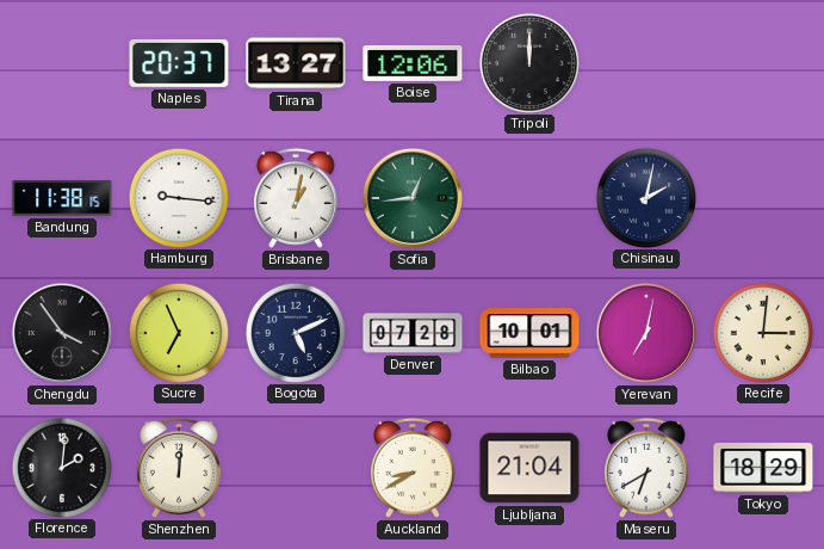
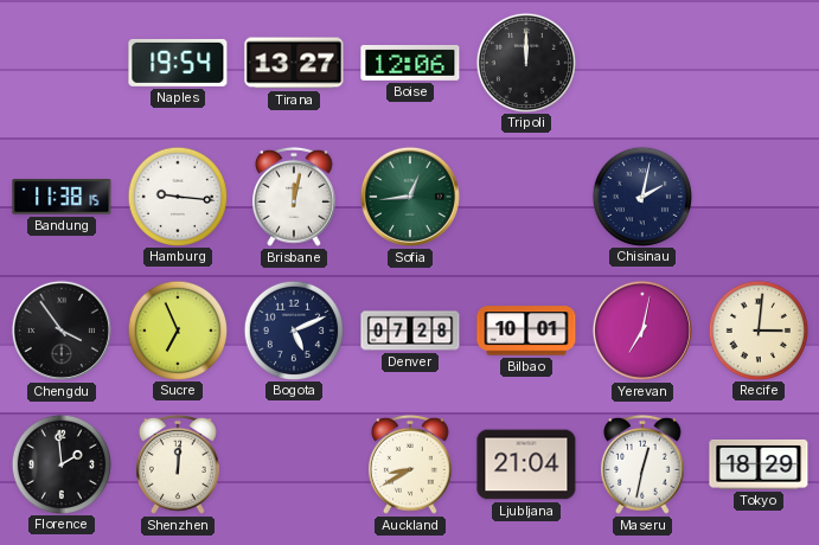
Naples: 20:37 -> 19:54
Brisbane: 1:02 -> 12:02
Florence: 2:01 -> 1:59
Maseru: 6:40 -> 12:32
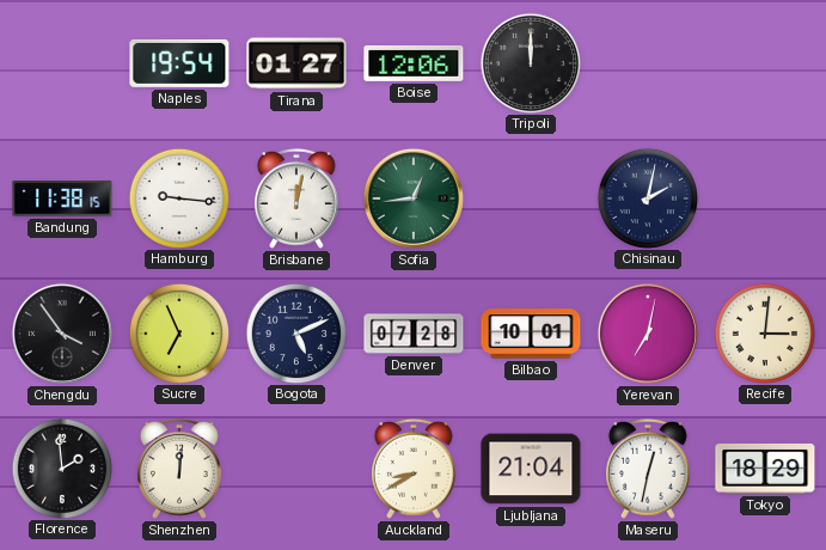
Tirana: 13:27 -> 01:27
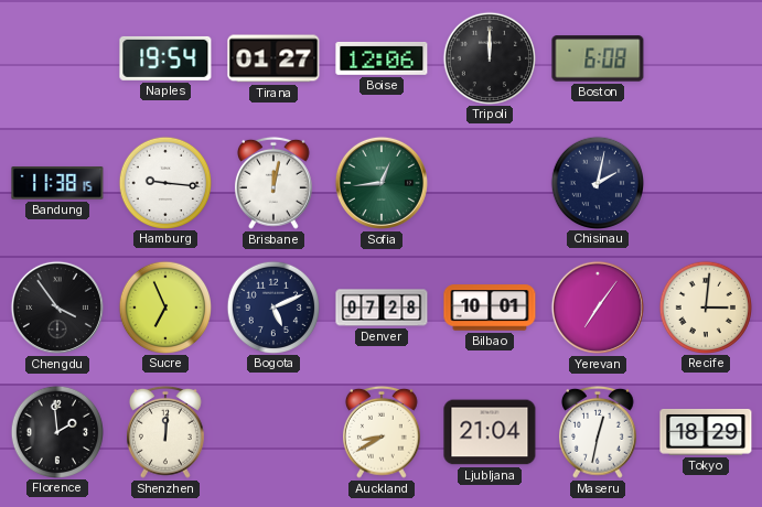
Boston: none -> 6:08
Yerevan: 7:02 -> 7:06
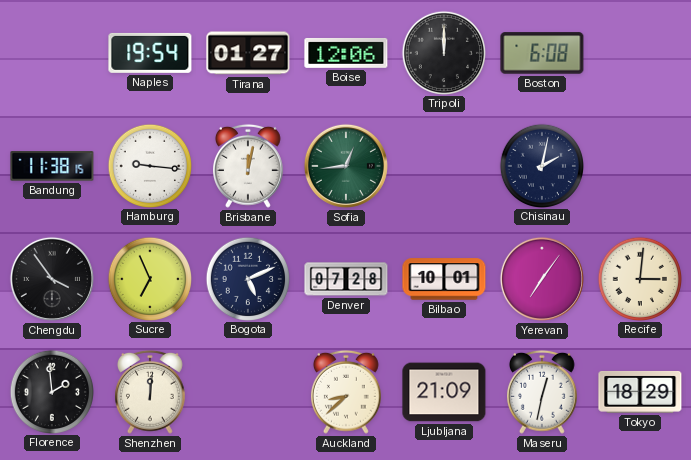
Auckland: 8:40 -> 8:38
Ljubljana: 21:04 -> 21:09
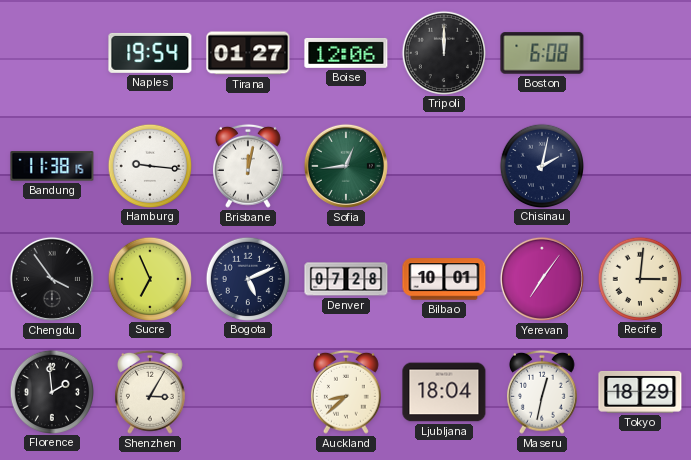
Shenzhen: 12:01 -> 3:05
Ljubljana: 21:09 -> 18:04
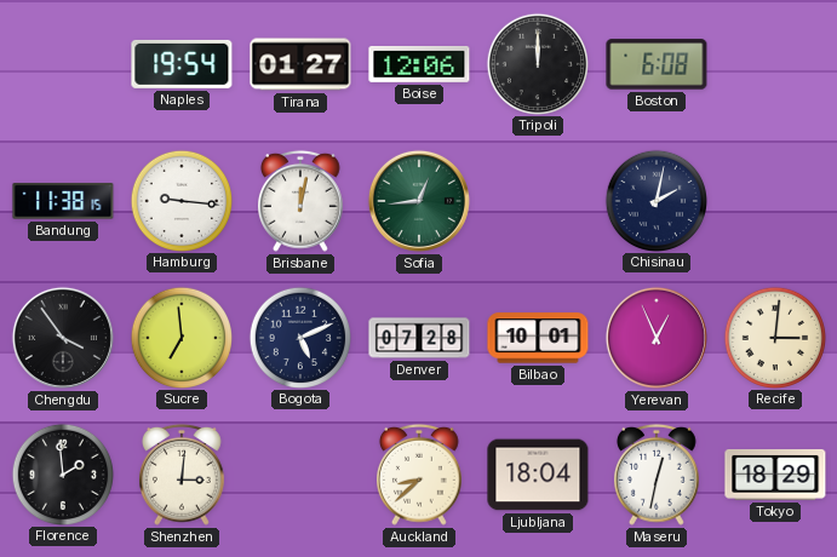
Sucre: 6:56 -> 6:59
Yerevan: 7:06 -> 12:56
Shenzhen: 3:05 -> 3:01
